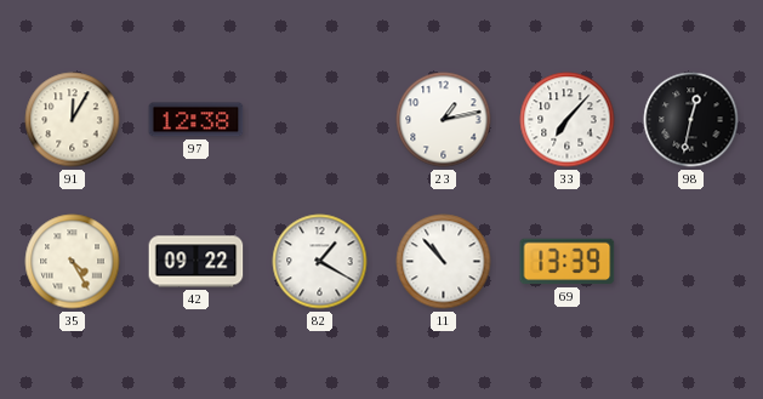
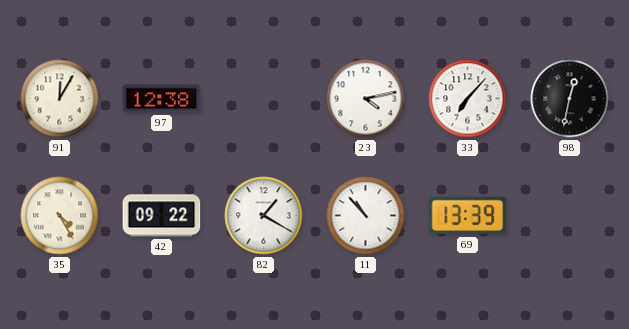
23: 1:13 -> 4:13
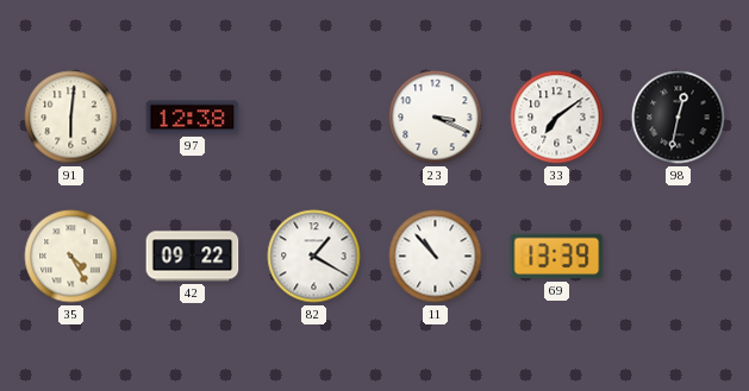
91: 12:05 -> 6:01
23: 4:13 -> 3:19
33: 7:07 -> 7:09
